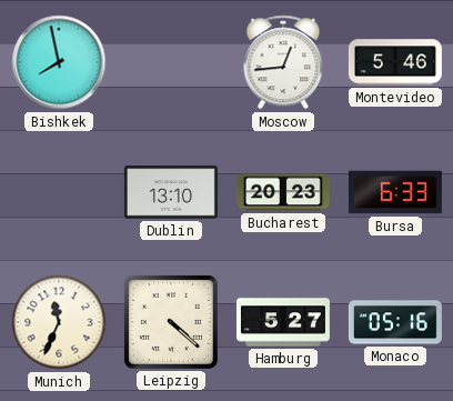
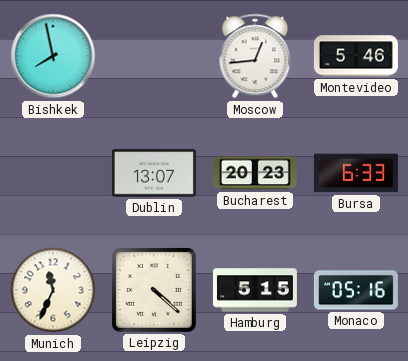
Dublin: 13:10 -> 13:07
Hamburg: 5:27 -> 5:15
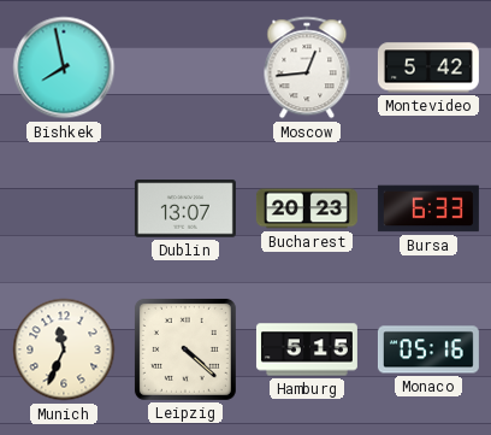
Montevideo: 5:46 -> 5:42
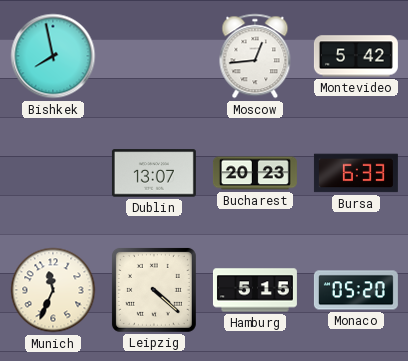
Monaco: 05:16 -> 05:20
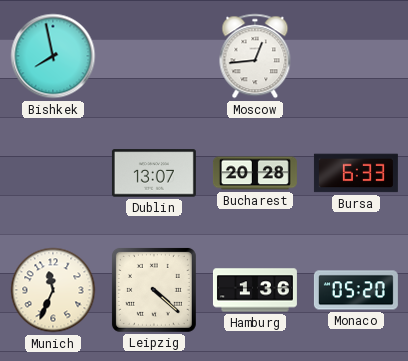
Montevideo: 5:42 -> none
Bucharest: 20:23 -> 20:28
Hamburg: 5:15 -> 1:36
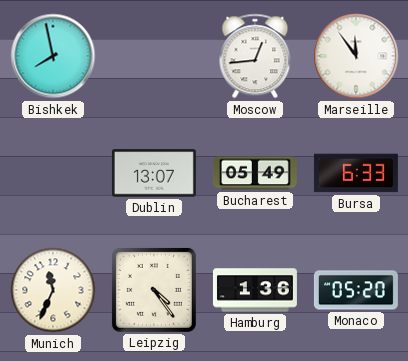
Marseille: none -> 11:54
Bucharest: 20:28 -> 05:49
Leipzig: 4:22 -> 4:24
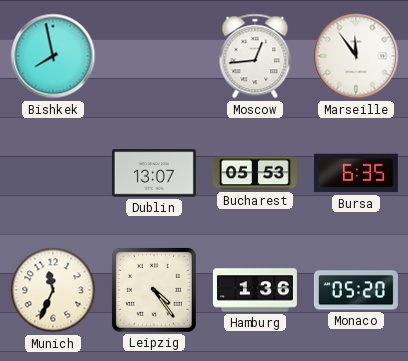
Bucharest: 05:49 -> 05:53
Bursa: 6:33 -> 6:35
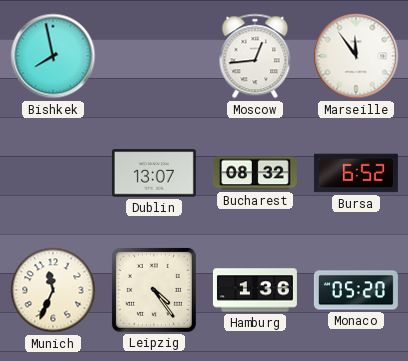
Bucharest: 05:53 -> 08:32
Bursa: 6:35 -> 6:52
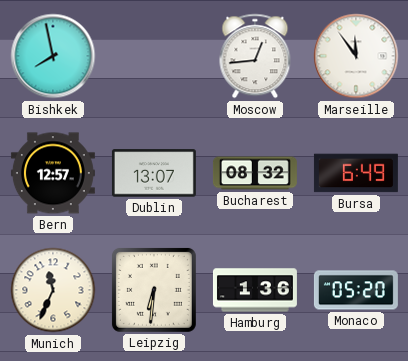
Bern: none -> 12:57
Bursa: 6:52 -> 6:49
Leipzig: 4:24 -> 6:31
